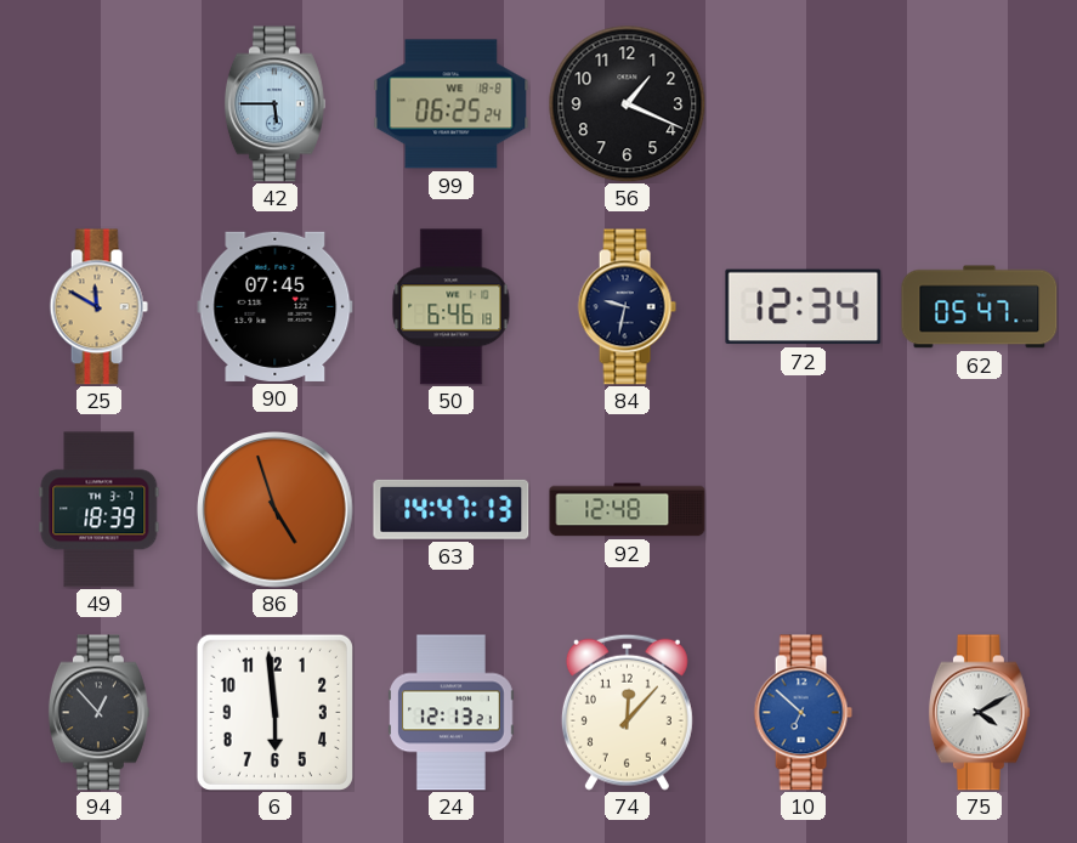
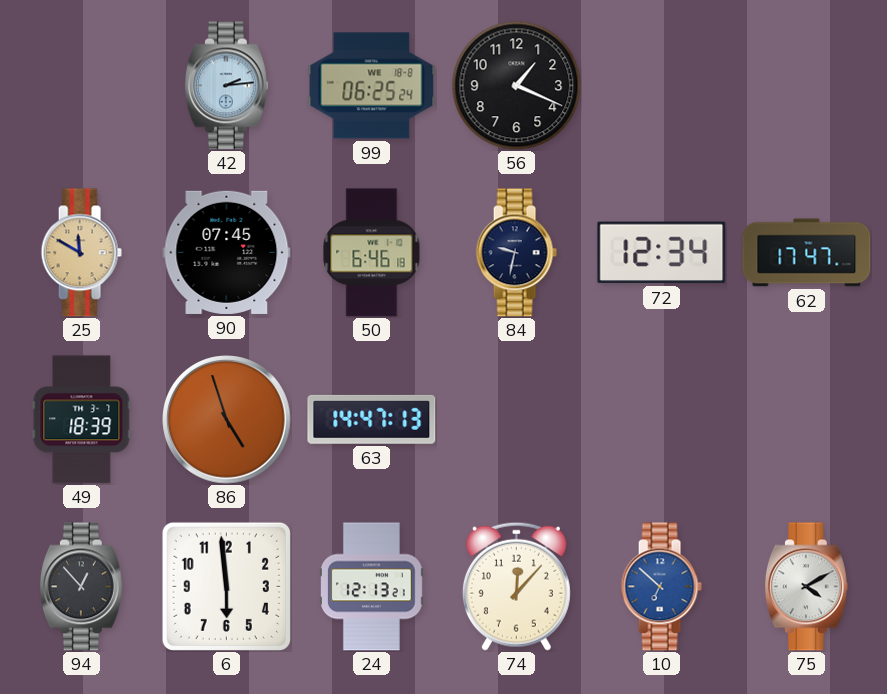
42: 5:45 -> 2:14
62: 05:47 -> 17:47
92: 12:48 -> none
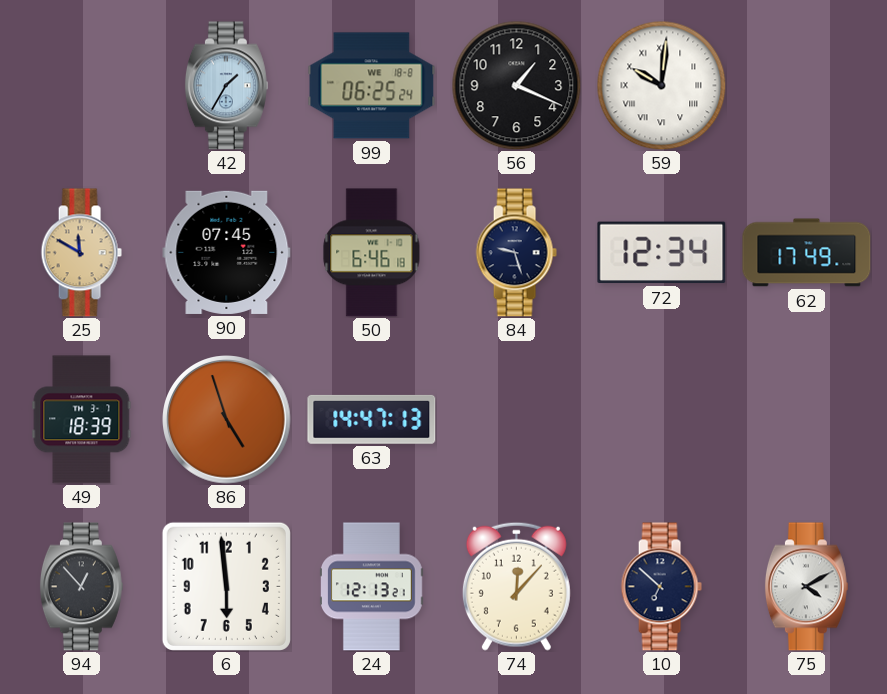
42: 2:14 -> 1:35
59: none -> 10:01
84: 9:32 -> 9:27
62: 17:47 -> 17:49
10 dial: blue -> navy
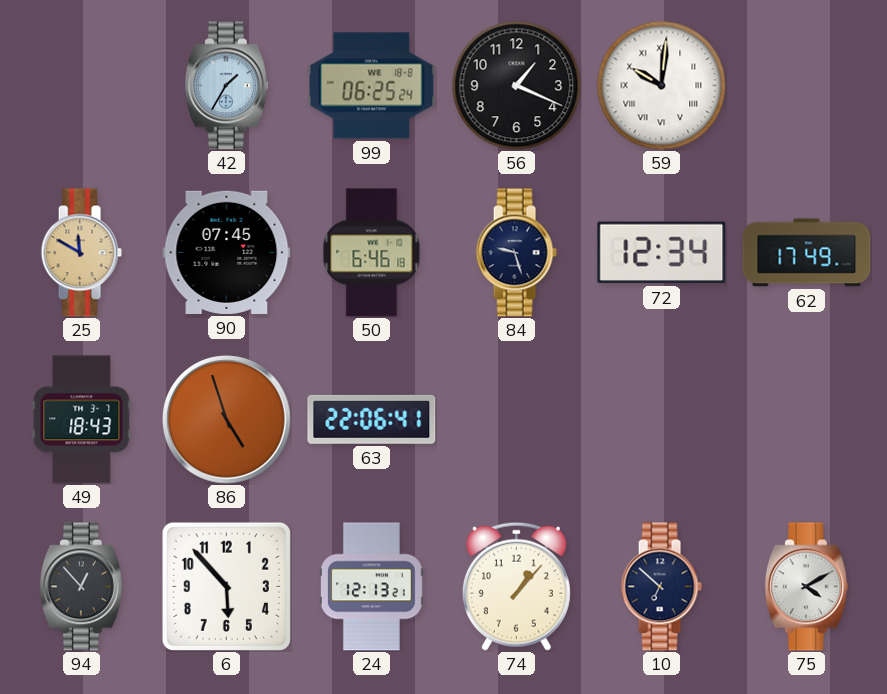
49: 18:39 -> 18:43
63: 14:47 -> 22:06
6: 5:59 -> 5:53
74: 12:07 -> 1:07
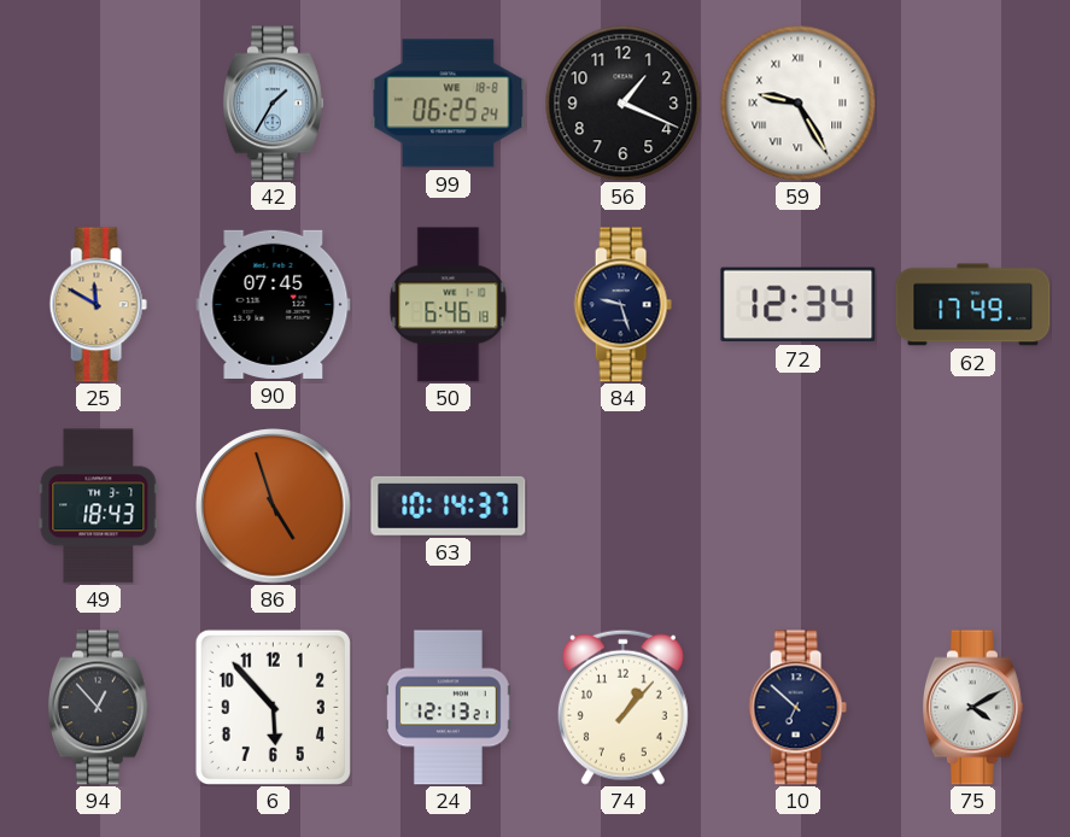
59: 10:01 -> 9:25
63: 22:06 -> 10:14
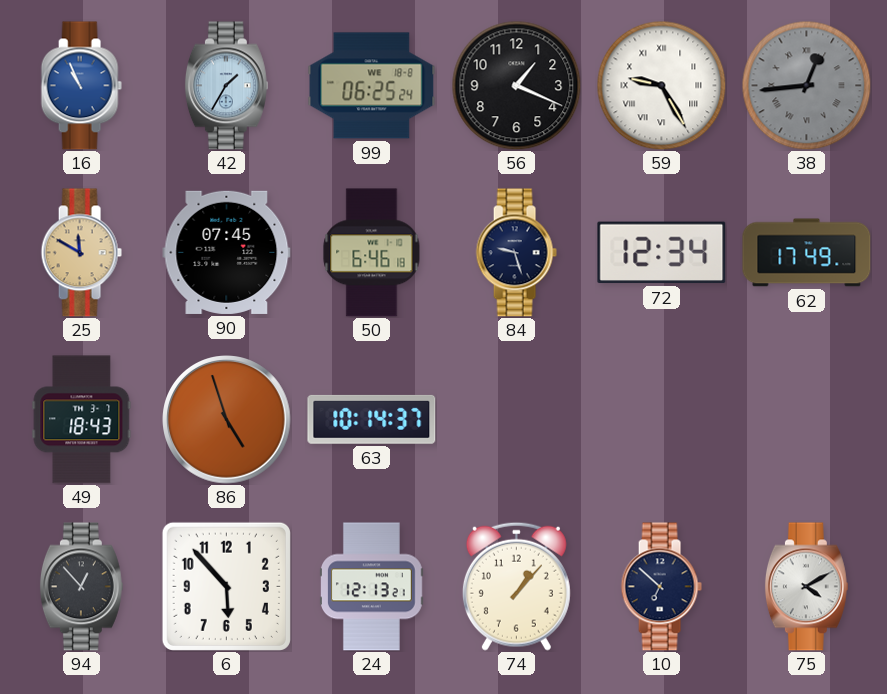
16: none -> 10:56
38: none -> 12:44
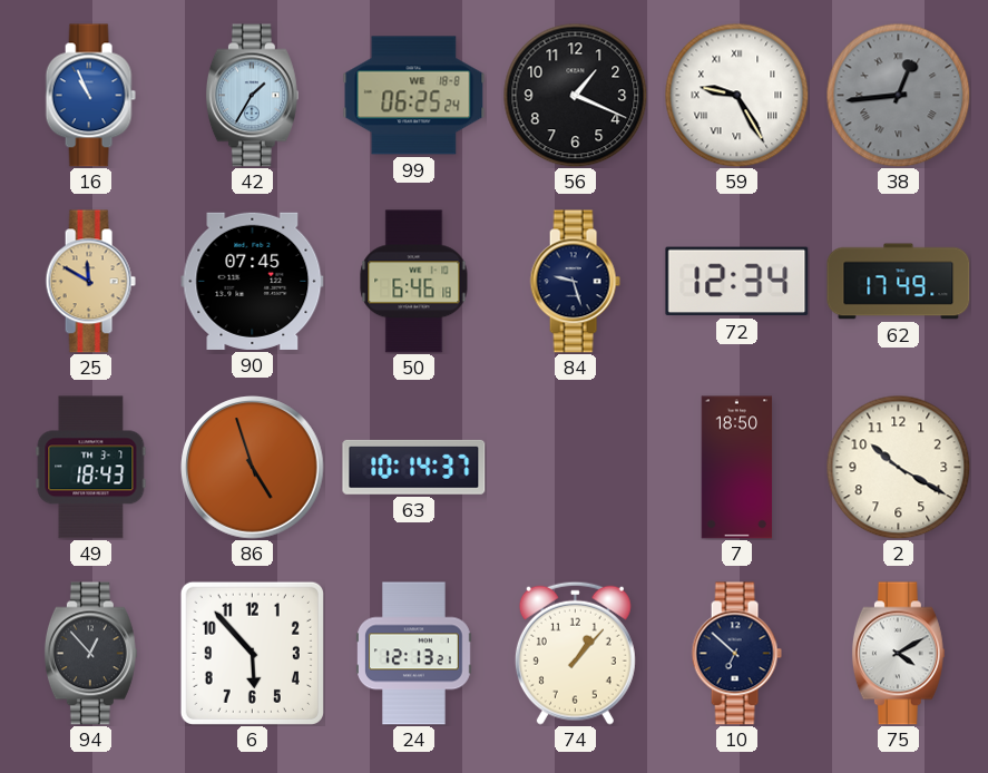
7: none -> 18:50
2: none -> 10:20
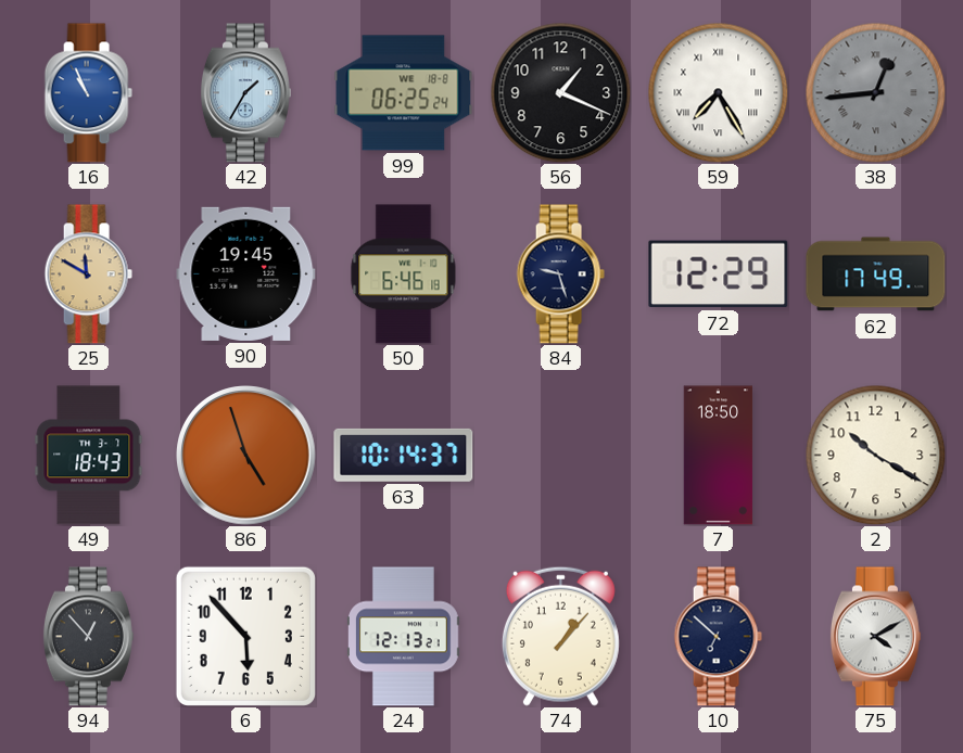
59: 9:25 -> 7:25
90: 07:45 -> 19:45
72: 12:34 -> 12:29
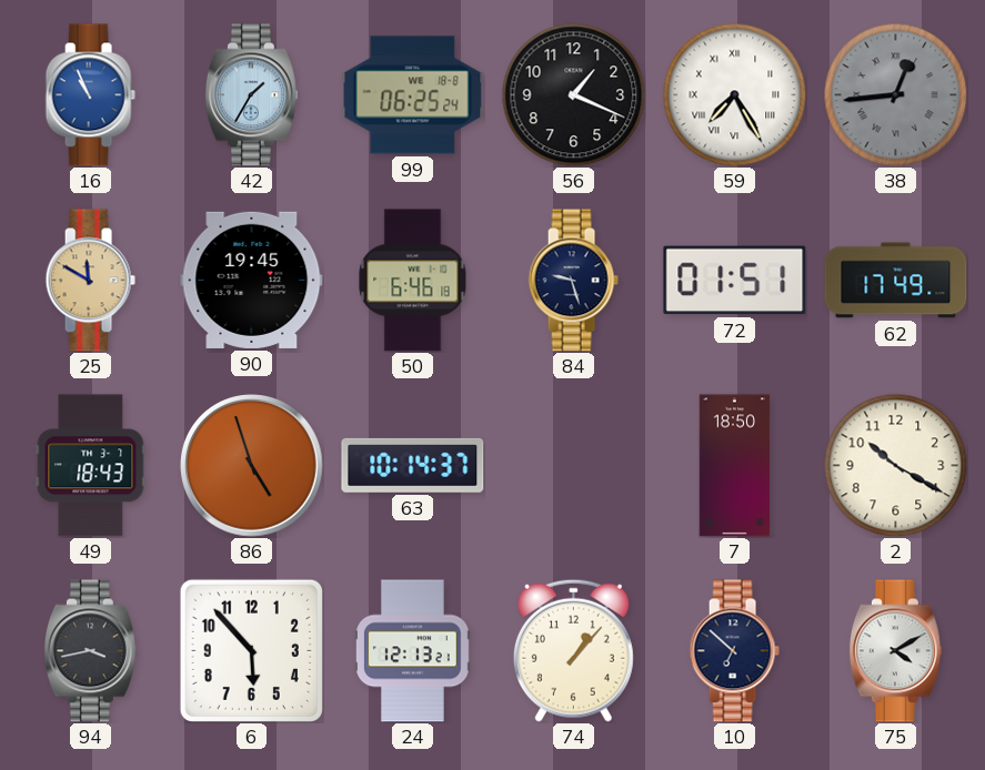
72: 12:29 -> 01:51
94: 12:53 -> 3:43
